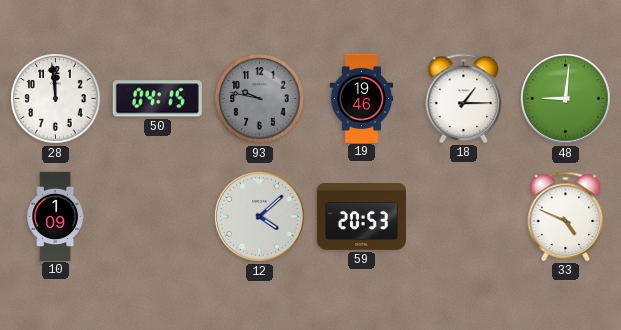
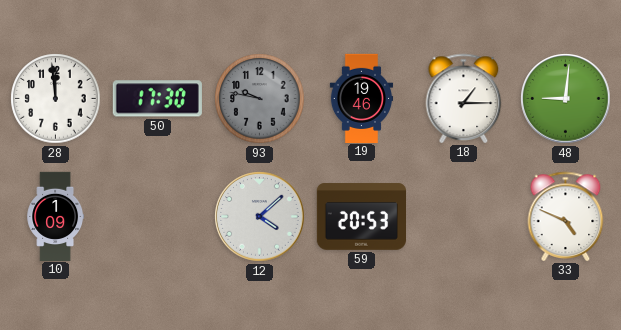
50: 04:15 -> 17:30
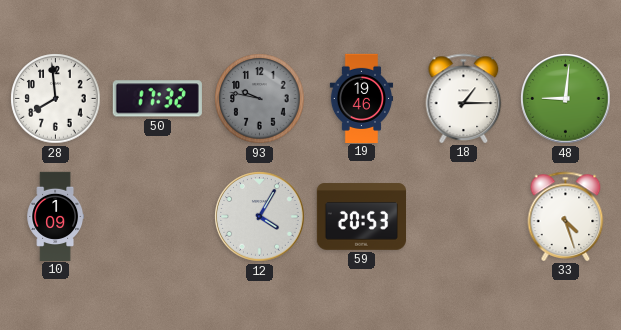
28: 11:59 -> 7:59
50: 17:30 -> 17:32
12: 4:08 -> 4:05
33: 4:49 -> 4:27
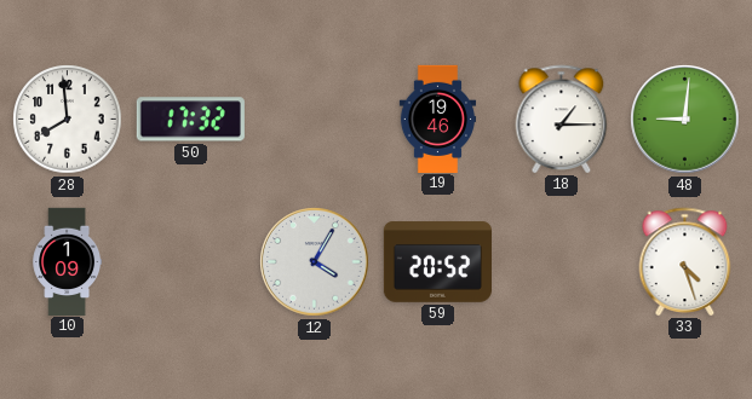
93: 9:47 -> none
59: 20:53 -> 20:52
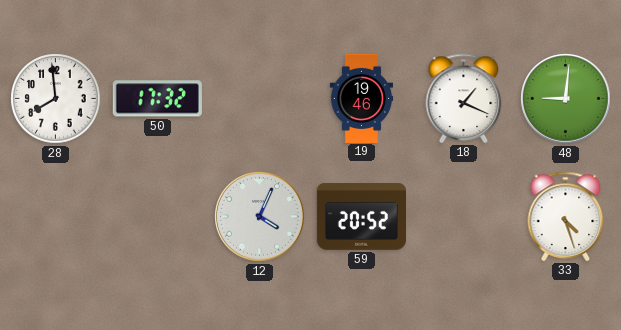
18: 1:15 -> 1:19
10: 1:09 -> none
12: 4:05 -> 4:04
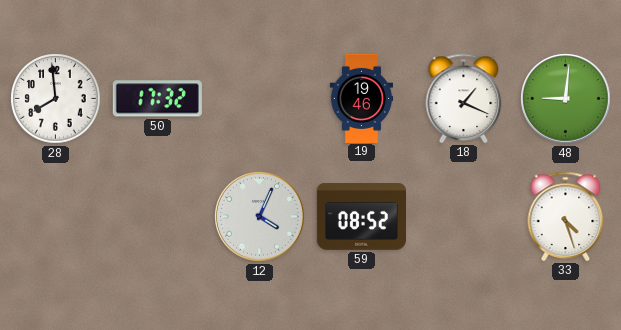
59: 20:52 -> 08:52
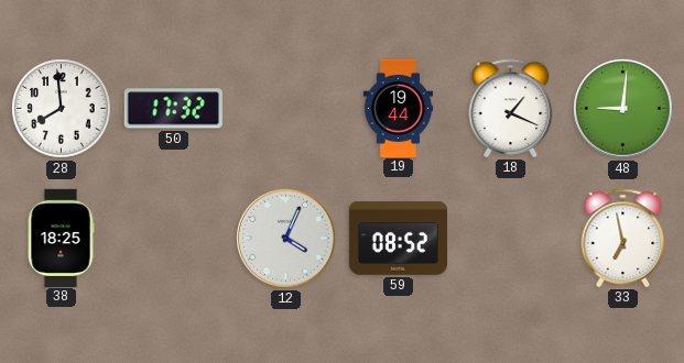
19: 19:46 -> 19:44
38: none -> 18:25
33: 4:27 -> 6:58
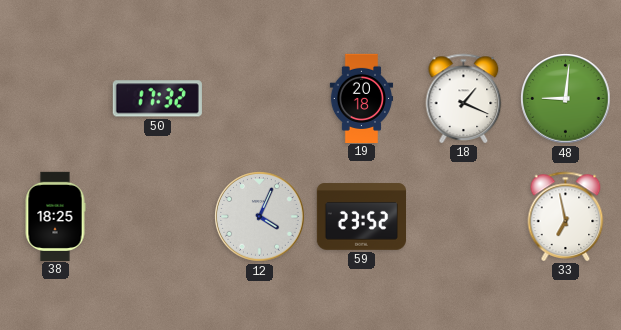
28: 7:59 -> none
19: 19:44 -> 20:18
59: 08:52 -> 23:52
